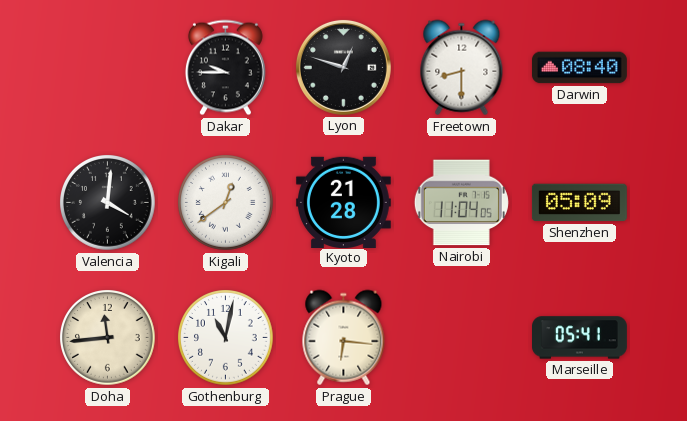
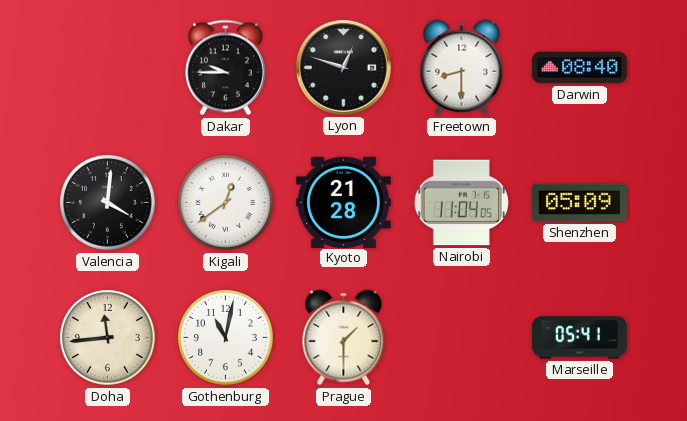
Prague: 6:16 -> 1:30
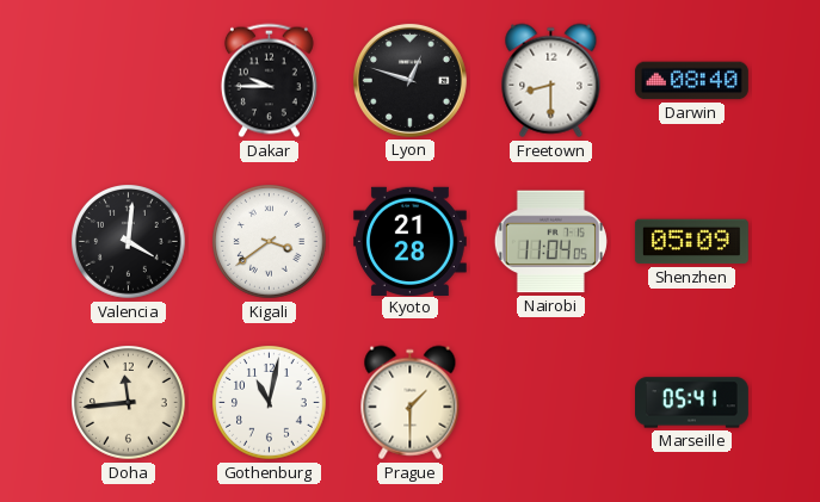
Kigali: 12:39 -> 3:39
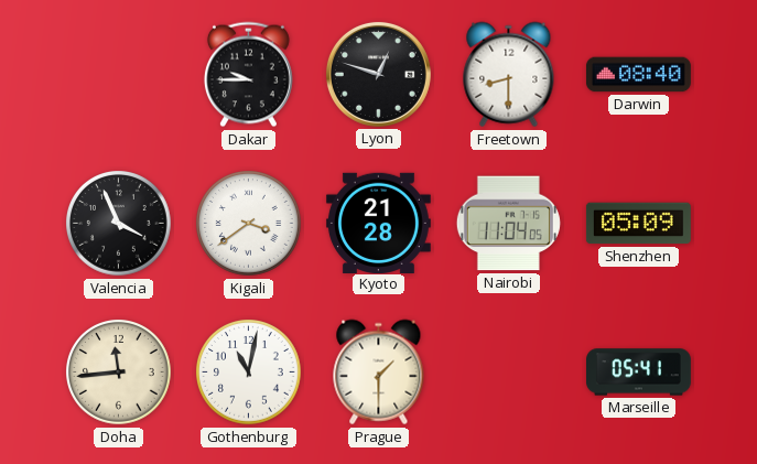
Valencia: 4:01 -> 3:56
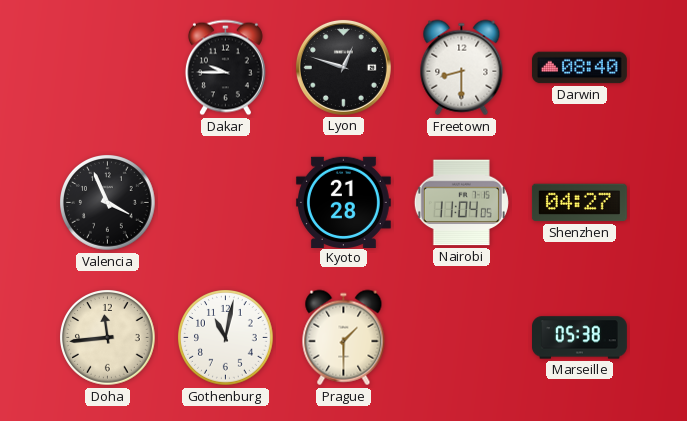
Kigali: 3:39 -> none
Shenzhen: 05:09 -> 04:27
Marseille: 05:41 -> 05:38
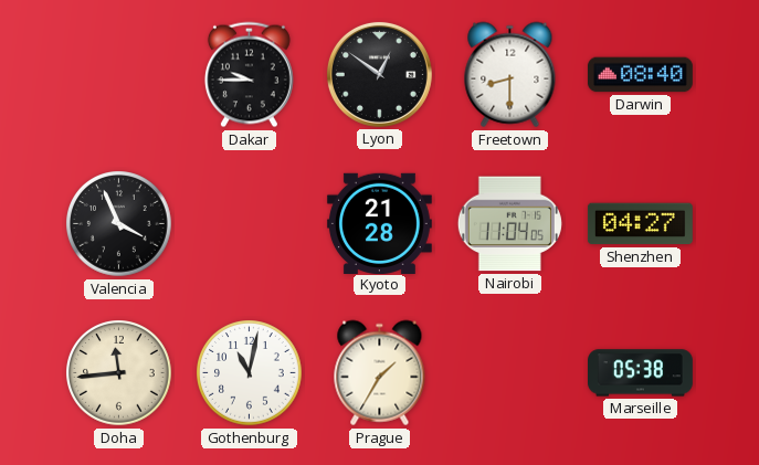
Lyon: 12:48 -> 12:51
Prague: 1:30 -> 1:35
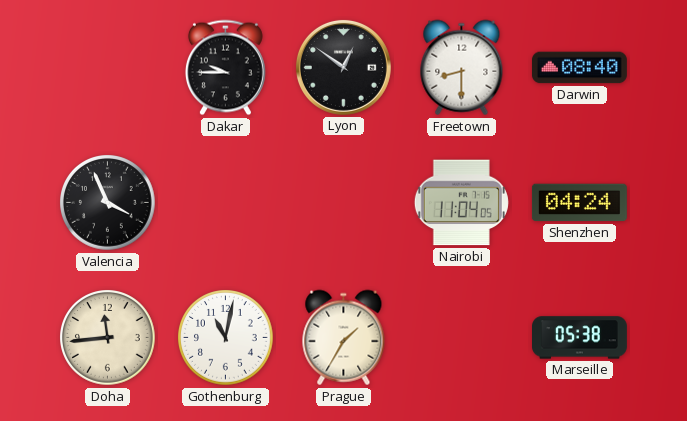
Kyoto: 21:28 -> none
Shenzhen: 04:27 -> 04:24
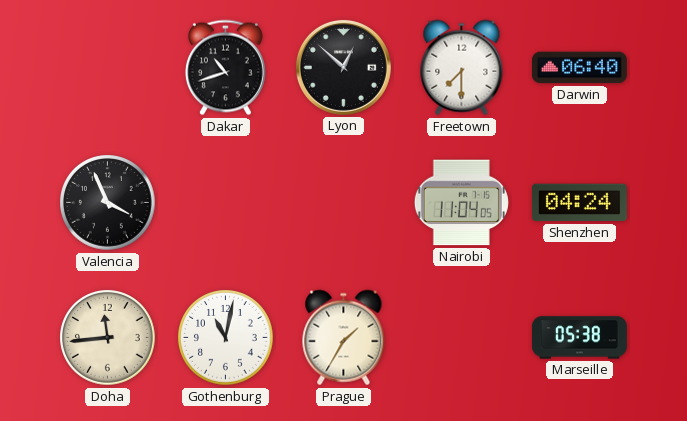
Dakar: 9:45 -> 10:42
Lyon: 12:51 -> 12:52
Freetown: 8:30 -> 7:30
Darwin: 08:40 -> 06:40
